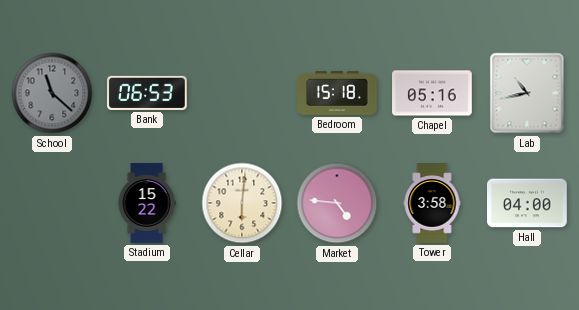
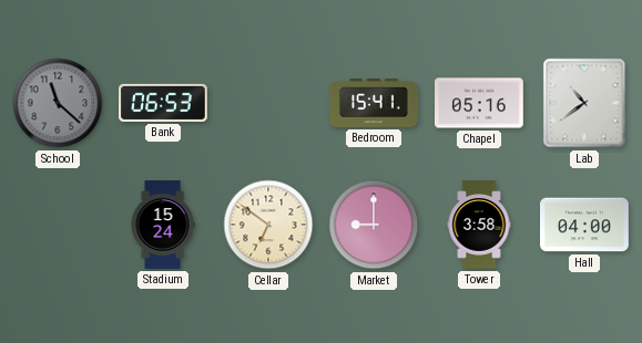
Bedroom: 15:18 -> 15:41
Lab: 10:43 -> 10:39
Stadium: 15:22 -> 15:24
Cellar: 6:01 -> 6:51
Market: 4:46 -> 9:00
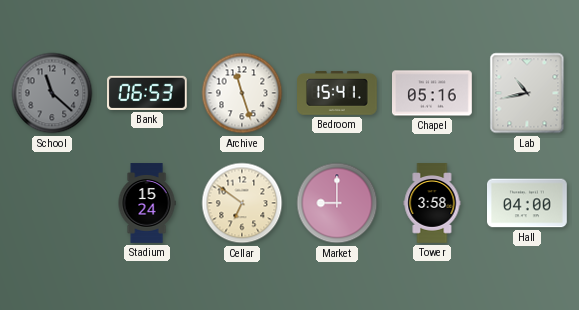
Archive: none -> 11:27
Lab: 10:39 -> 10:43
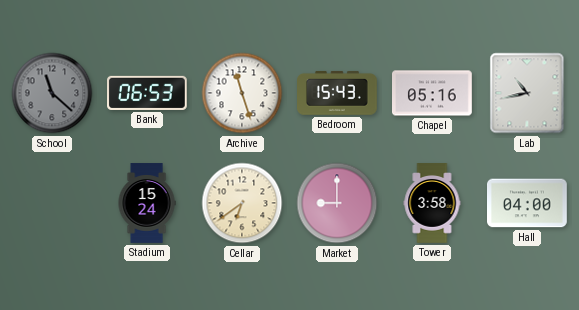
Bedroom: 15:41 -> 15:43
Cellar: 6:51 -> 6:39
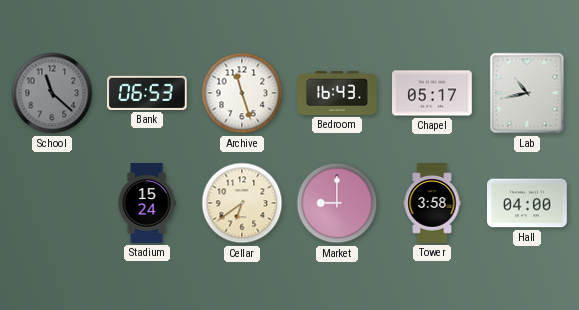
Bedroom: 15:43 -> 16:43
Chapel: 05:16 -> 05:17
